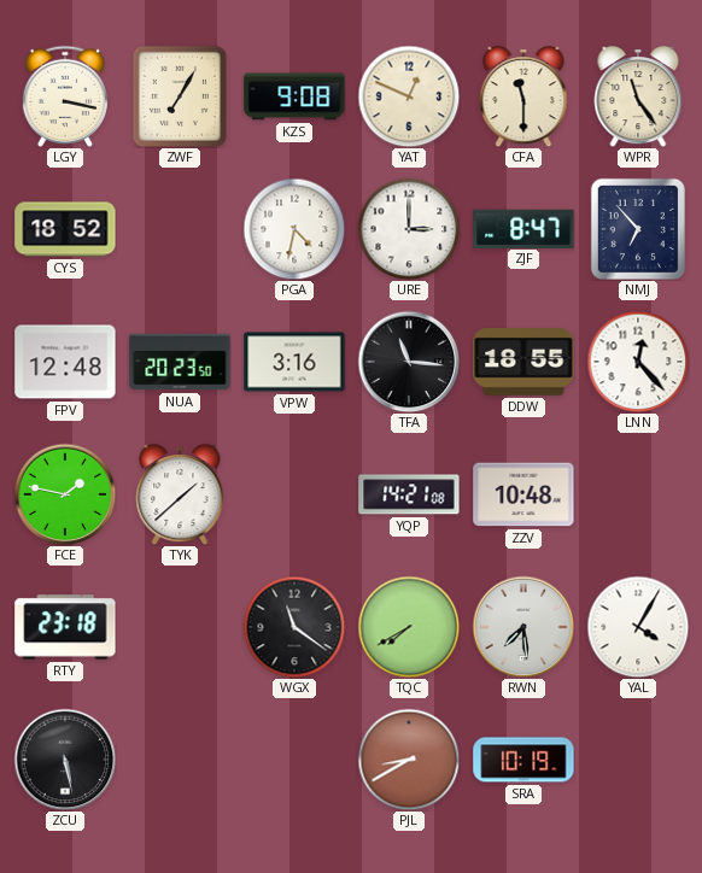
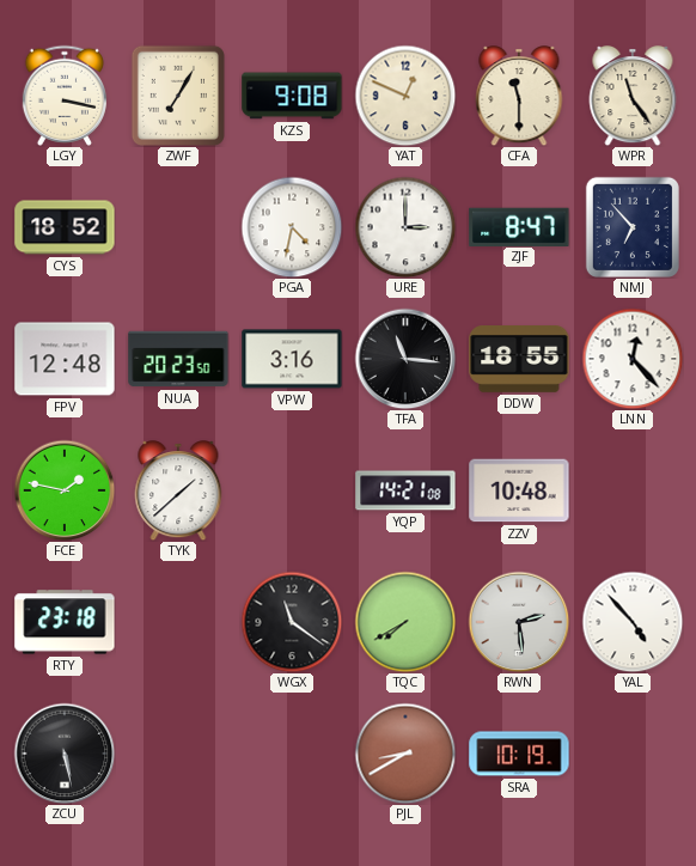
RWN: 7:29 -> 2:29
YAL: 4:05 -> 4:53
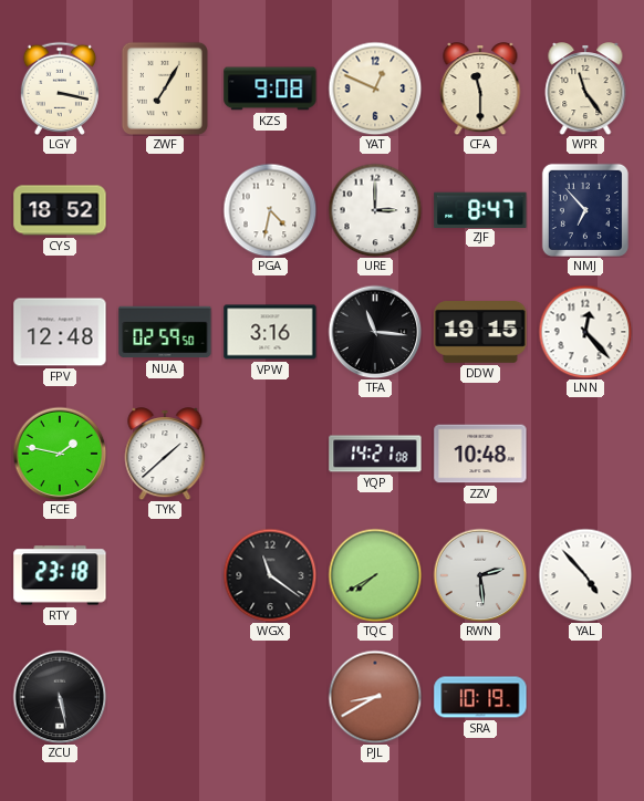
NUA: 20:23 -> 02:59
DDW: 18:55 -> 19:15
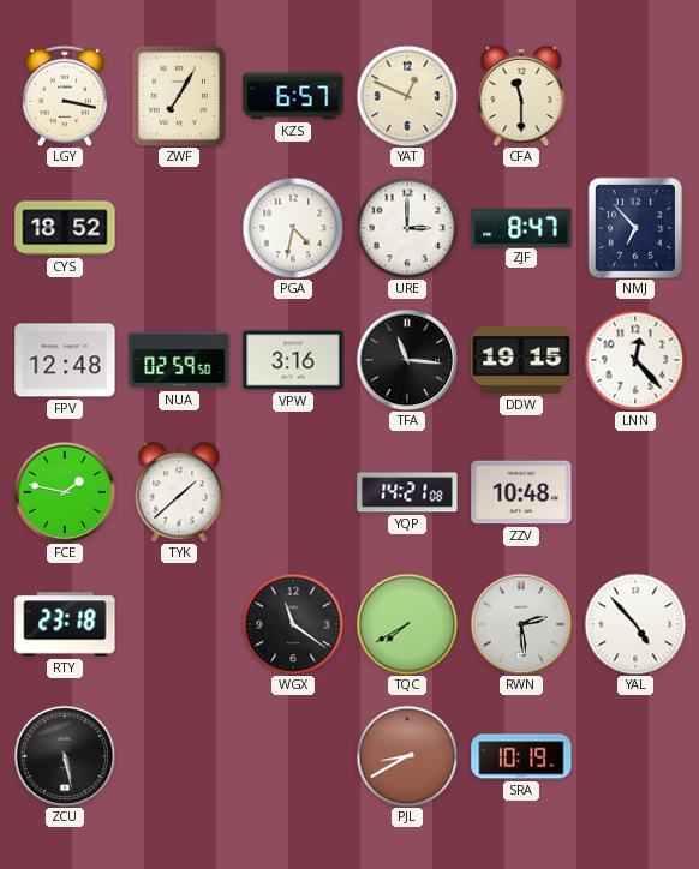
KZS: 9:08 -> 6:57
WPR: 11:24 -> none
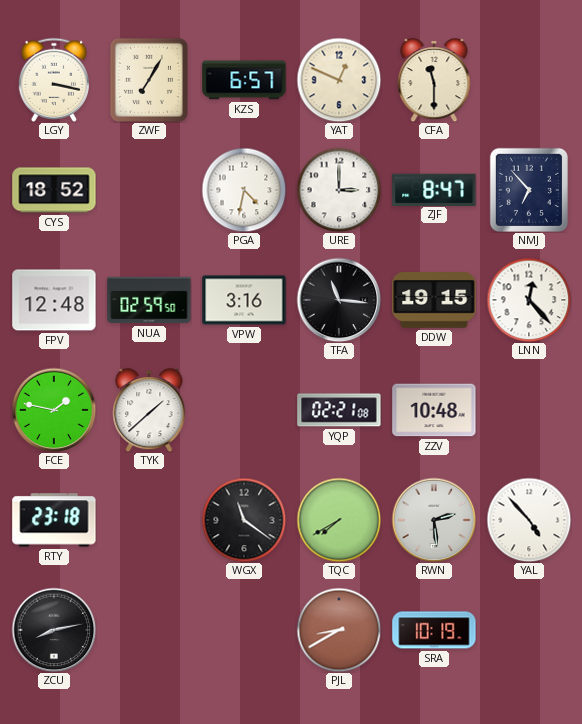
YQP: 14:21 -> 02:21
ZCU: 5:28 -> 8:13
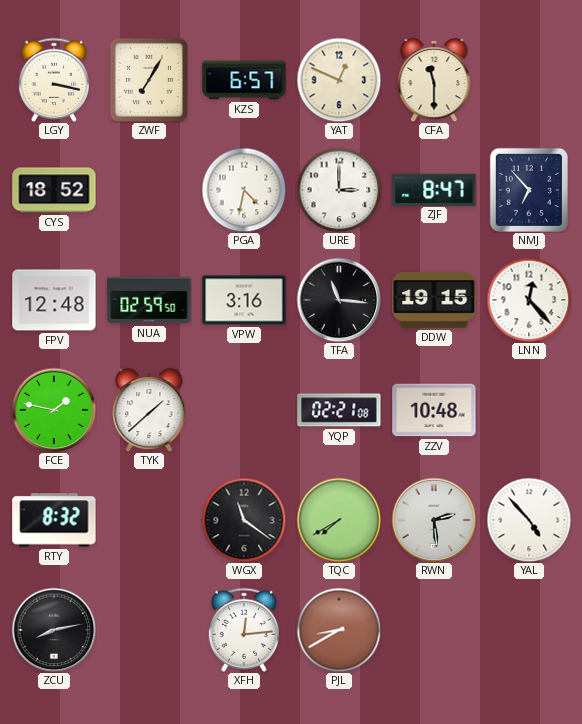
RTY: 23:18 -> 8:32
XFH: none -> 12:14
SRA: 10:19 -> none
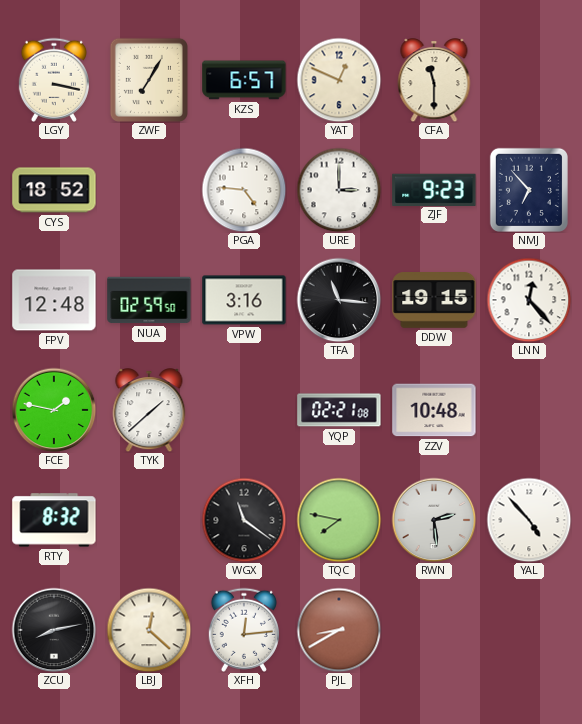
PGA: 4:32 -> 4:46
ZJF: 8:47 -> 9:23
TQC: 7:40 -> 7:47
LBJ: none -> 12:22
